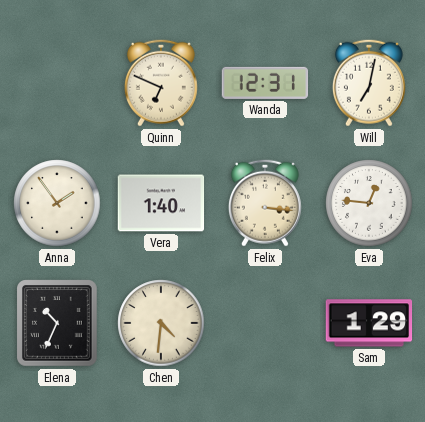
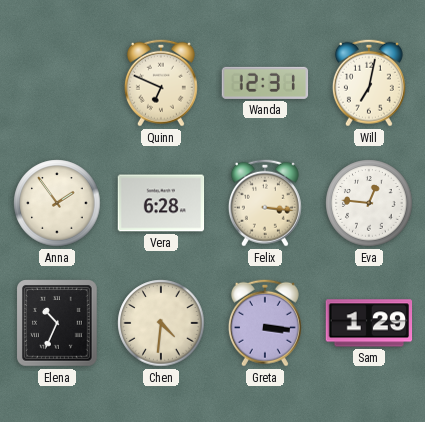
Vera: 1:40 -> 6:28
Greta: none -> 3:16
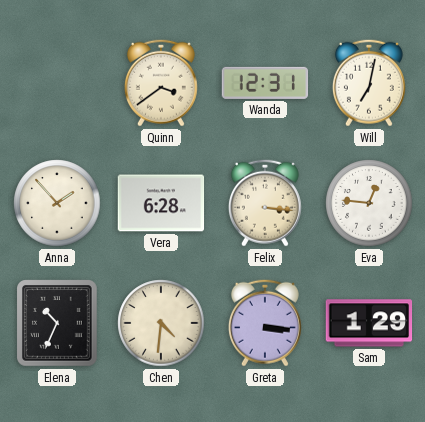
Quinn: 6:49 -> 3:39
Anna: 1:54 -> 1:53
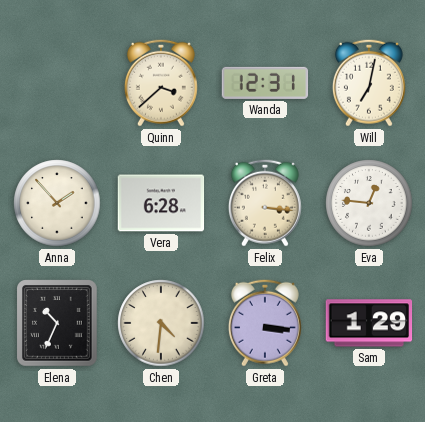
Quinn: 3:39 -> 3:38
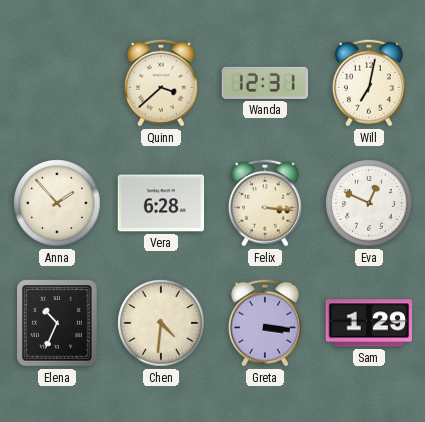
Eva: 12:46 -> 12:49
